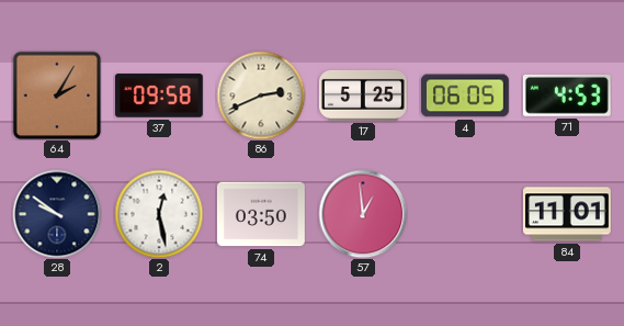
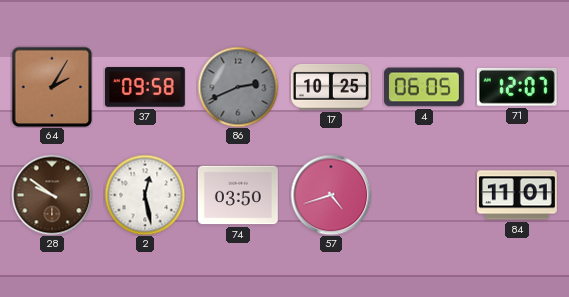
86 dial: cream -> grey
17: 5:25 -> 10:25
71: 4:53 -> 12:07
28 dial: navy -> brown
57: 12:59 -> 4:42
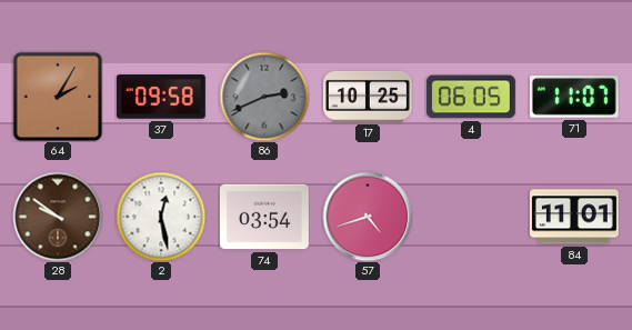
71: 12:07 -> 11:07
74: 03:50 -> 03:54
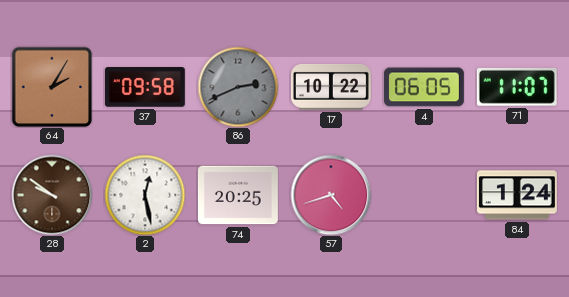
17: 10:25 -> 10:22
74: 03:54 -> 20:25
84: 11:01 -> 1:24
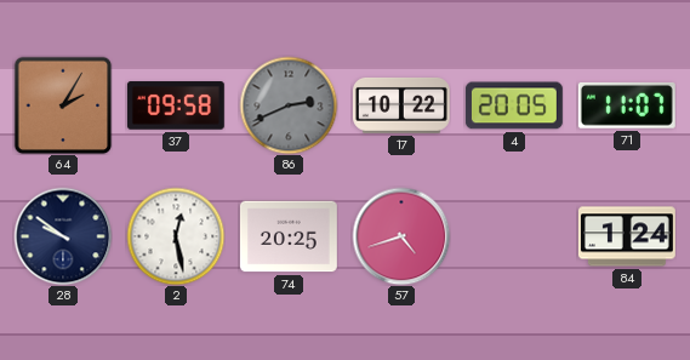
4: 06:05 -> 20:05
28 dial: brown -> navy
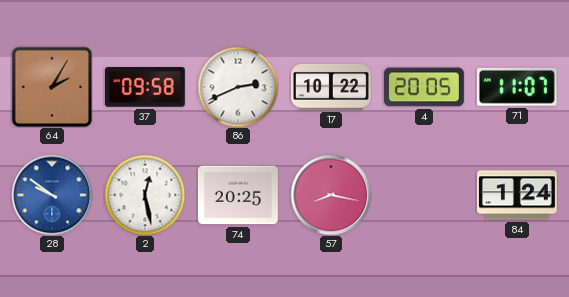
86 dial: grey -> white
28 dial: navy -> blue
57: 4:42 -> 8:17
